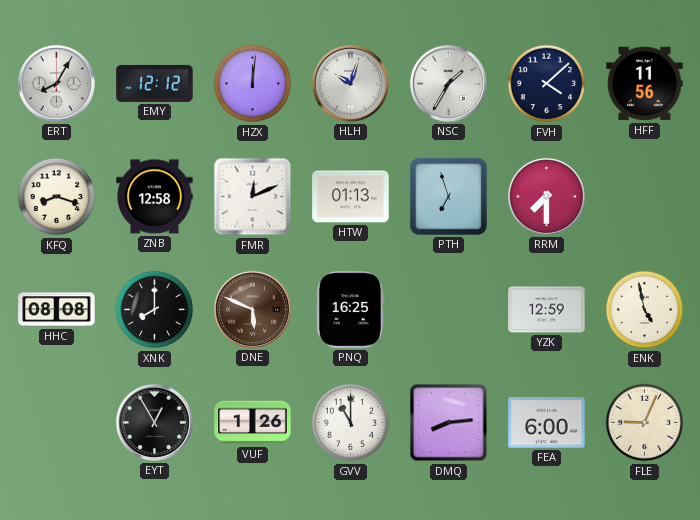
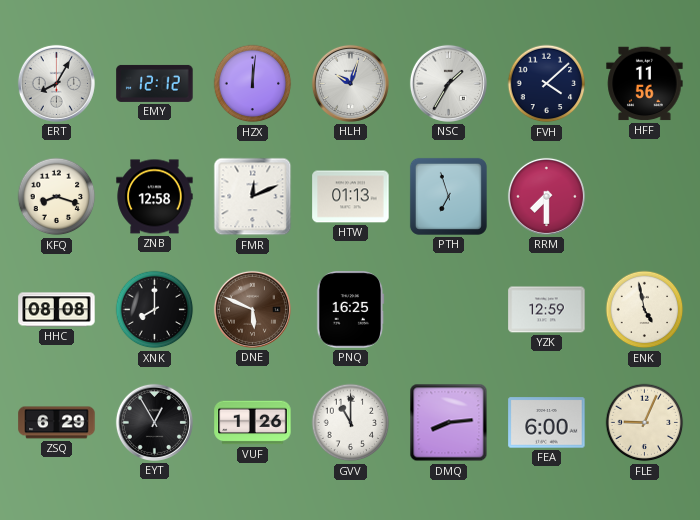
ZSQ: none -> 6:29
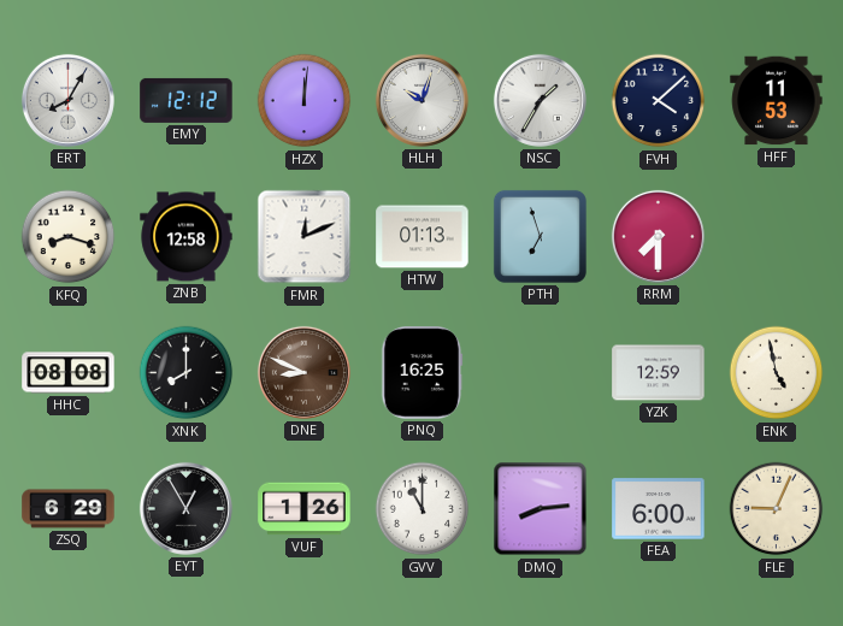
HFF: 11:56 -> 11:53
DNE: 5:49 -> 8:49
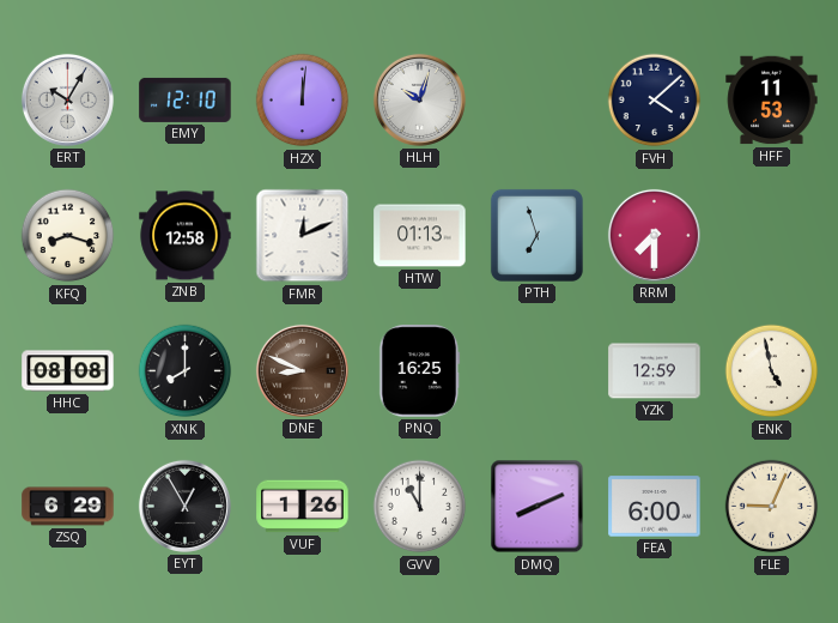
ERT: 8:05 -> 10:05
EMY: 12:12 -> 12:10
NSC: 1:35 -> none
DMQ: 8:14 -> 8:11
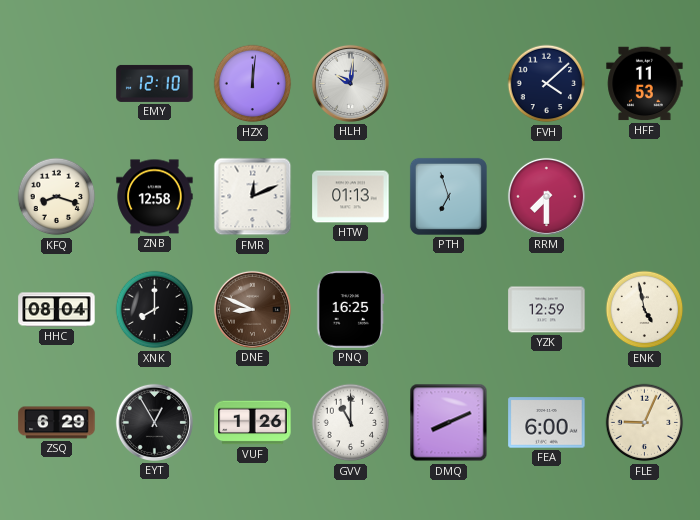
ERT: 10:05 -> none
HLH: 10:03 -> 10:01
HHC: 08:08 -> 08:04
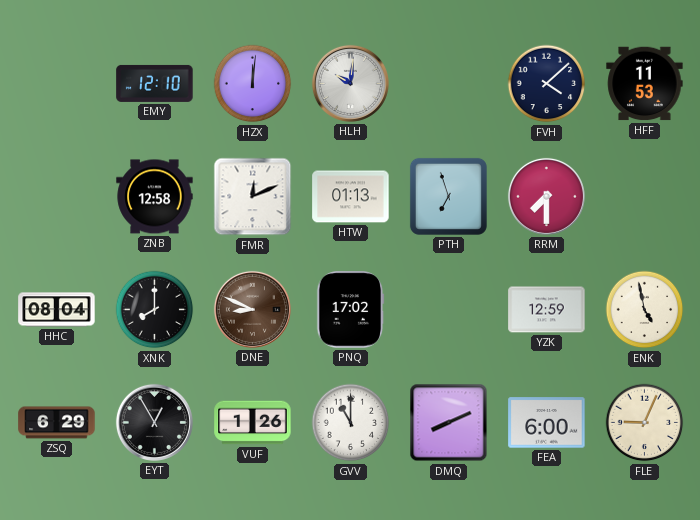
KFQ: 8:18 -> none
PNQ: 16:25 -> 17:02
